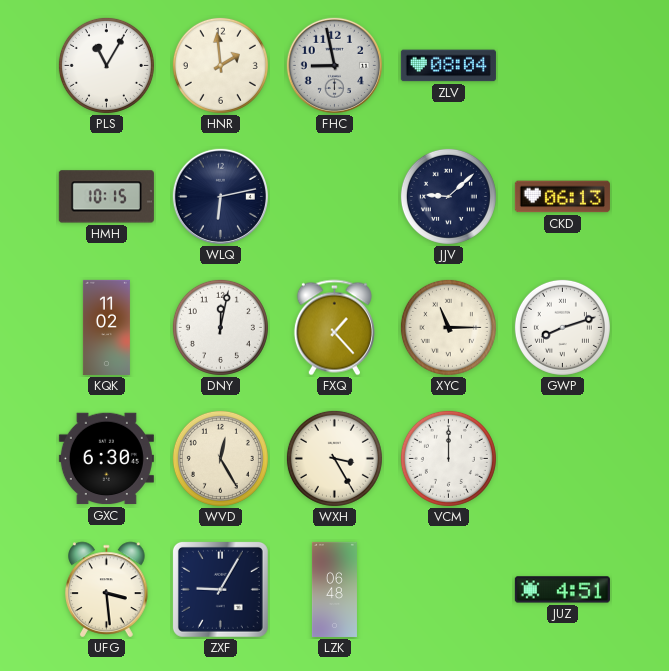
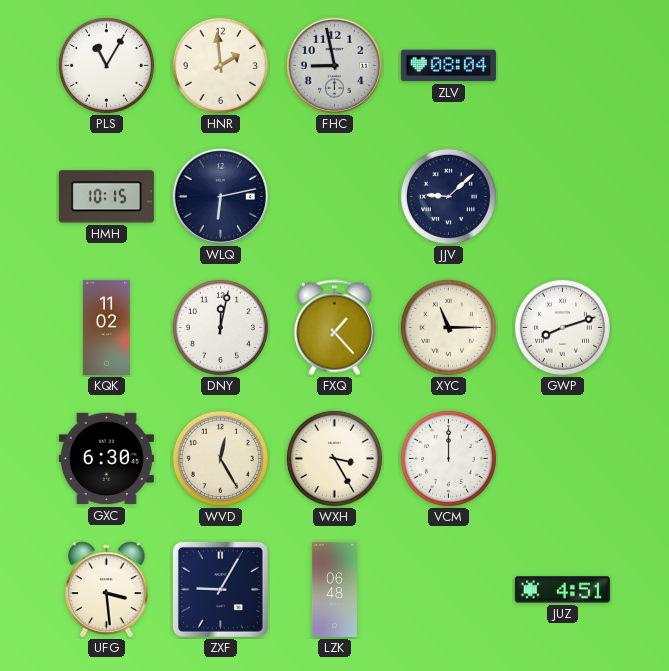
CKD: 06:13 -> none
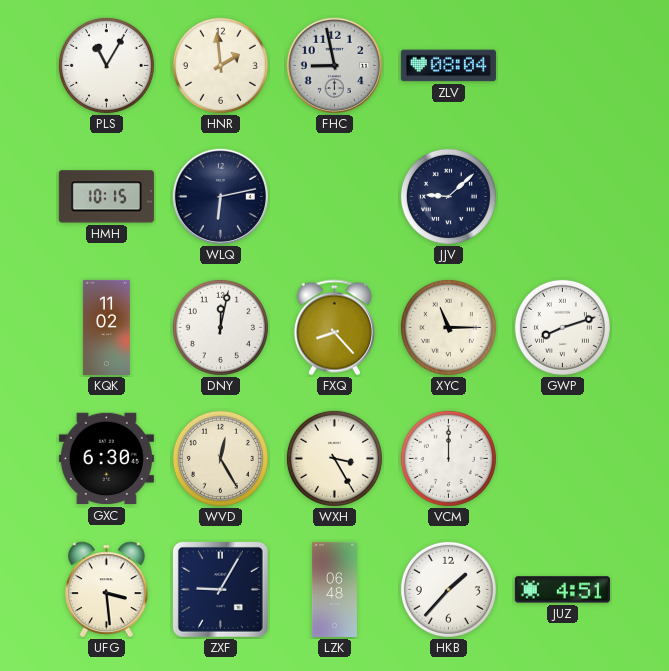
FXQ: 1:23 -> 8:23
HKB: none -> 1:37
